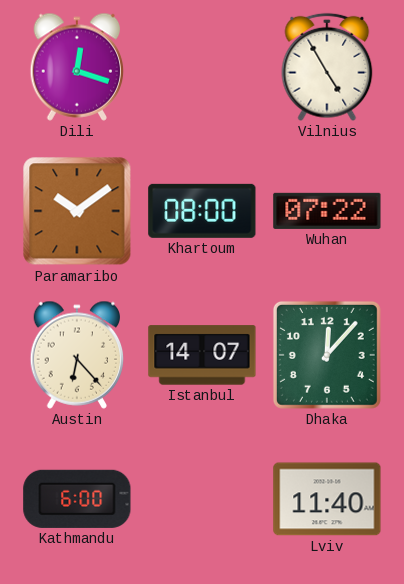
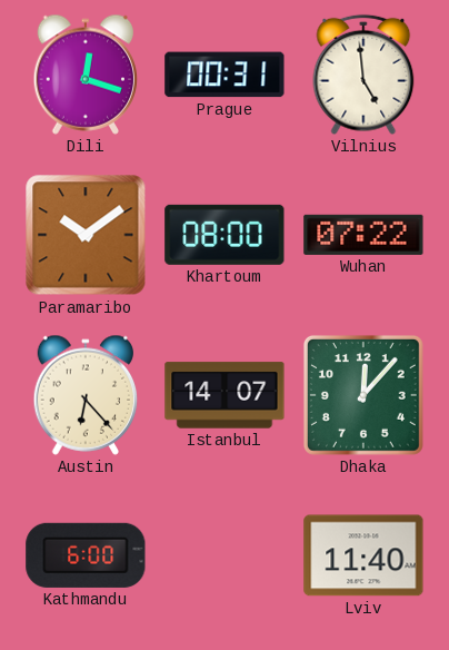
Prague: none -> 00:31
Vilnius: 4:55 -> 4:59
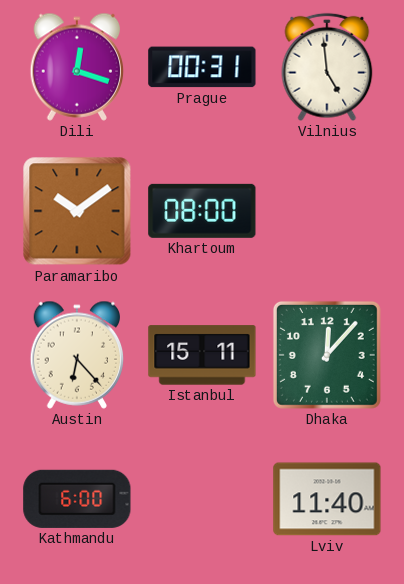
Wuhan: 07:22 -> none
Istanbul: 14:07 -> 15:11
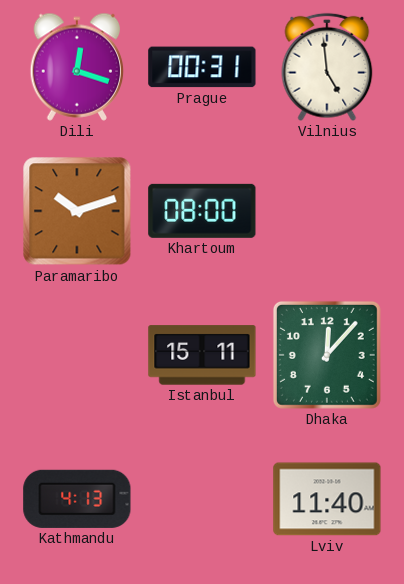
Paramaribo: 10:09 -> 10:12
Austin: 6:23 -> none
Kathmandu: 6:00 -> 4:13
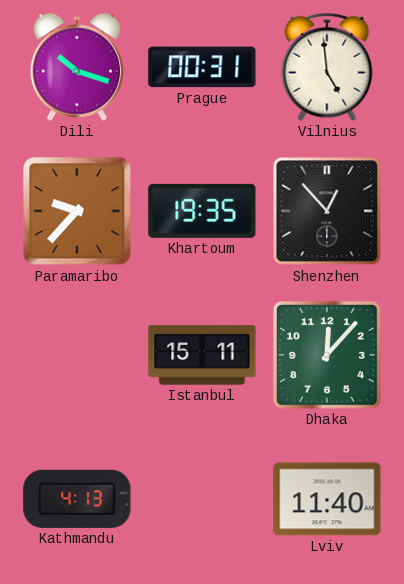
Dili: 12:18 -> 10:18
Paramaribo: 10:12 -> 9:37
Khartoum: 08:00 -> 19:35
Shenzhen: none -> 12:53
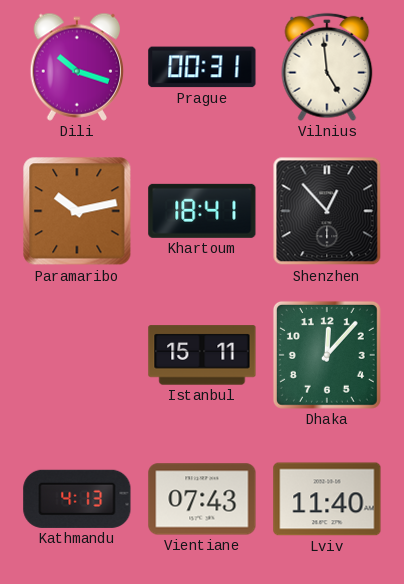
Paramaribo: 9:37 -> 10:13
Khartoum: 19:35 -> 18:41
Vientiane: none -> 07:43
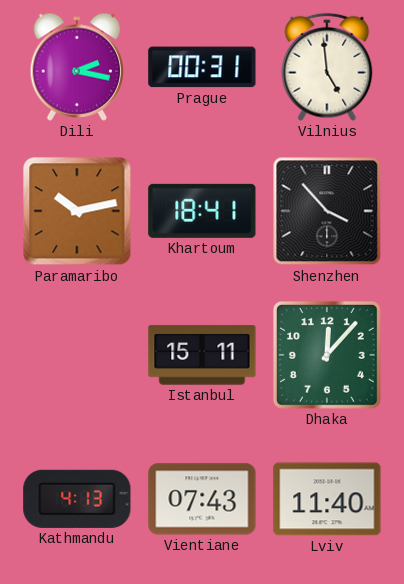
Dili: 10:18 -> 2:17
Shenzhen: 12:53 -> 3:53
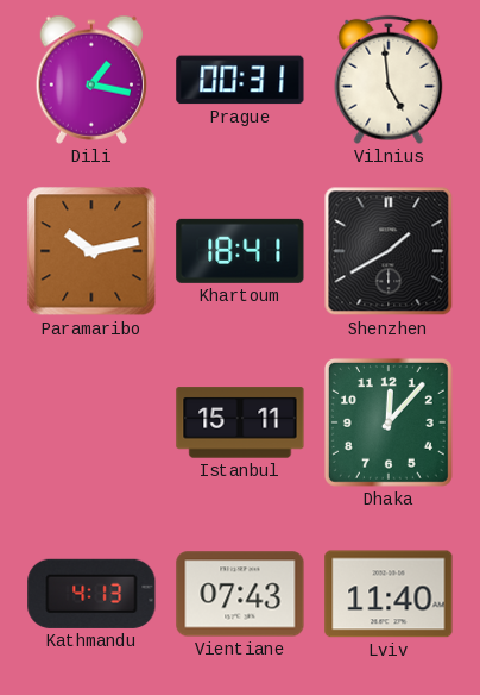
Dili: 2:17 -> 1:17
Shenzhen: 3:53 -> 1:40
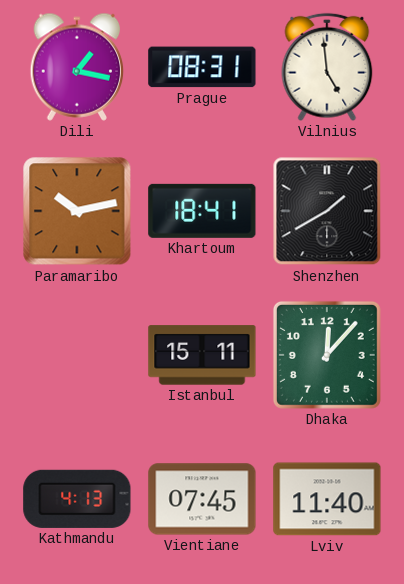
Prague: 00:31 -> 08:31
Vientiane: 07:43 -> 07:45
